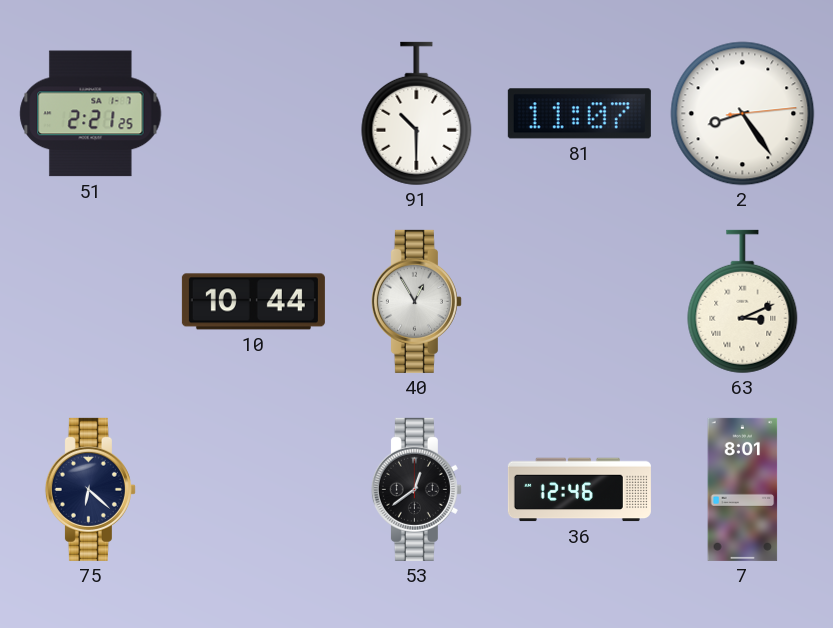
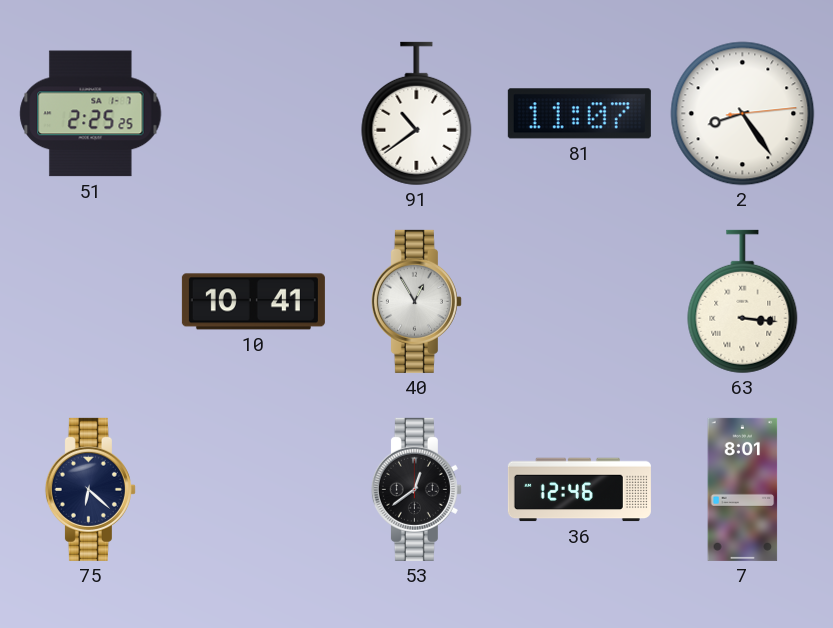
51: 2:21 -> 2:25
91: 10:30 -> 10:39
10: 10:44 -> 10:41
63: 3:11 -> 3:16
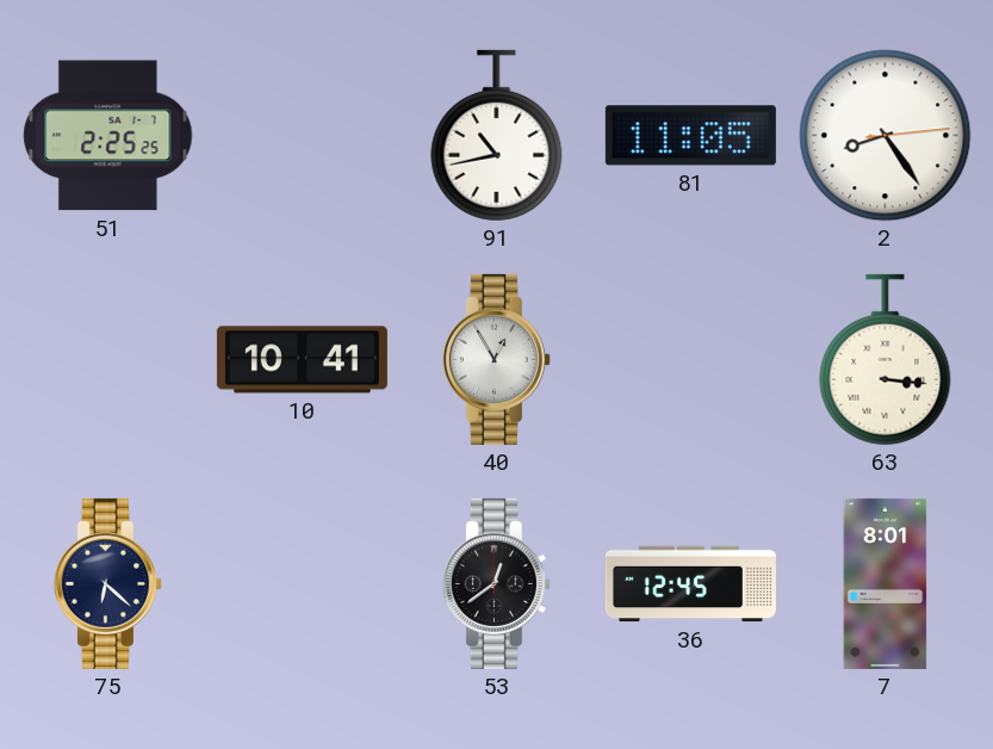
91: 10:39 -> 10:43
81: 11:07 -> 11:05
36: 12:46 -> 12:45
